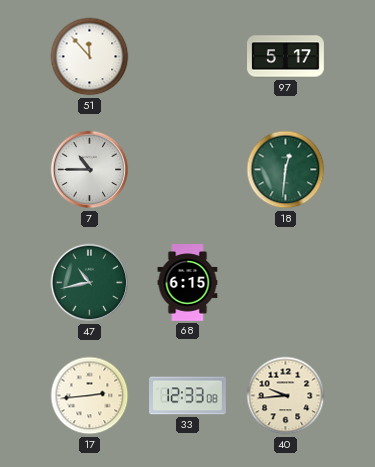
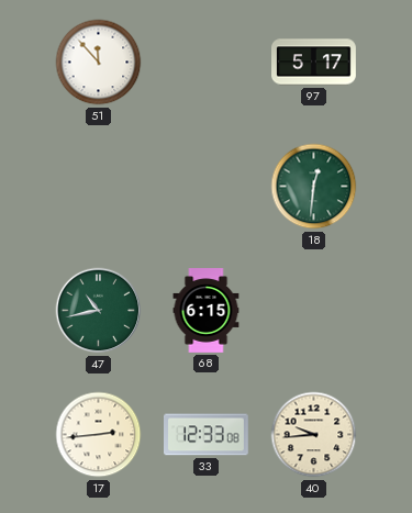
7: 10:45 -> none
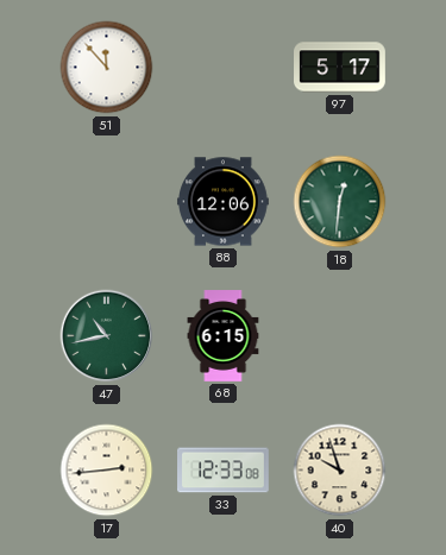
88: none -> 12:06
40: 9:44 -> 9:57
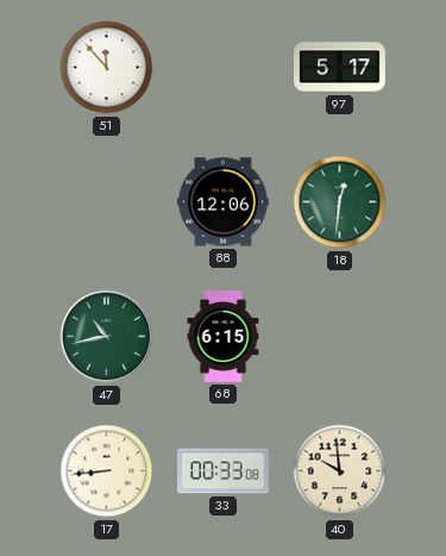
17: 2:44 -> 8:44
33: 12:33 -> 00:33
40: 9:57 -> 9:59
